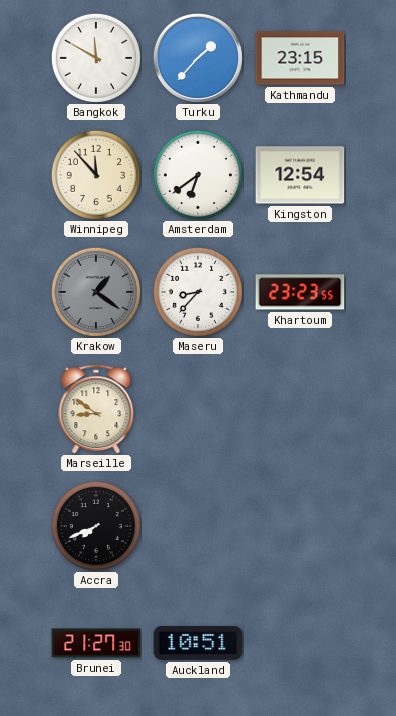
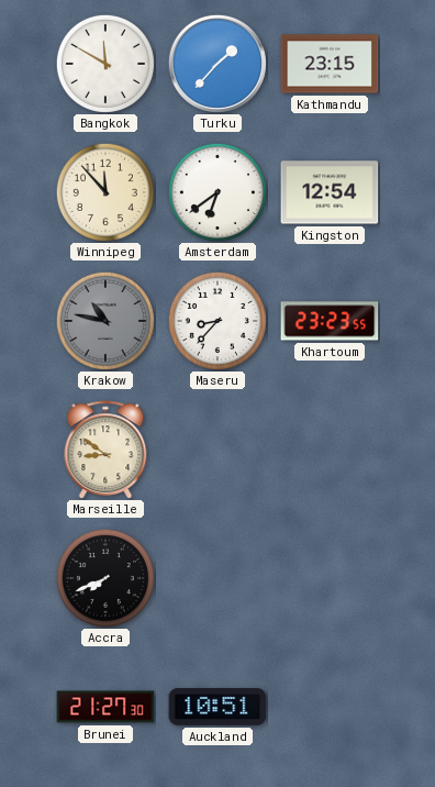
Krakow: 1:21 -> 10:47
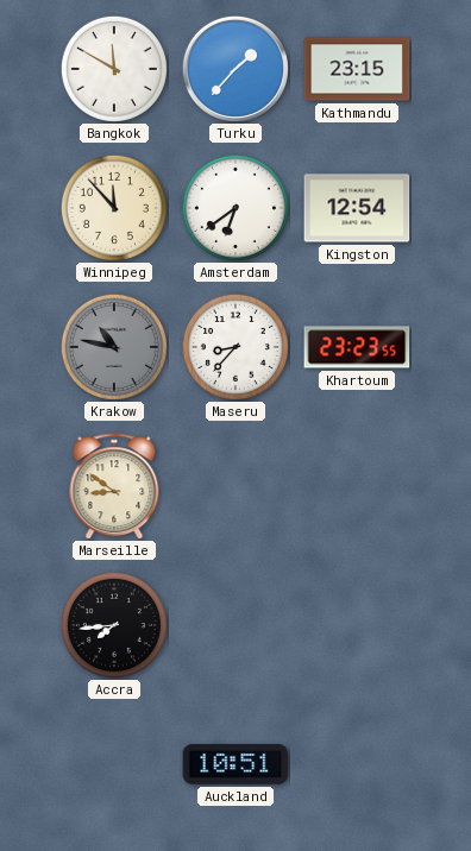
Accra: 7:41 -> 7:44
Brunei: 21:27 -> none
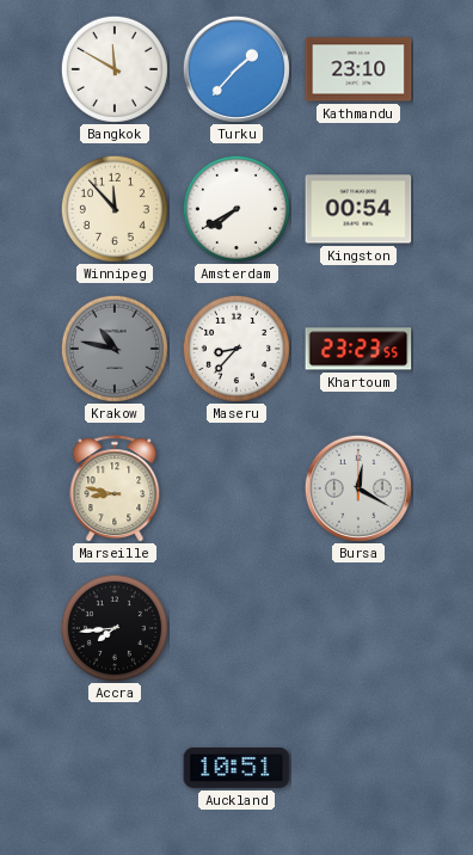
Kathmandu: 23:15 -> 23:10
Amsterdam: 6:39 -> 7:40
Kingston: 12:54 -> 00:54
Marseille: 8:51 -> 8:47
Bursa: none -> 12:20
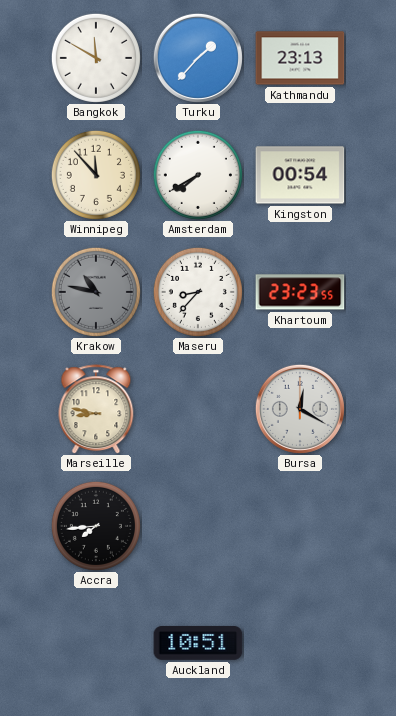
Kathmandu: 23:10 -> 23:13
